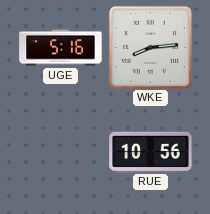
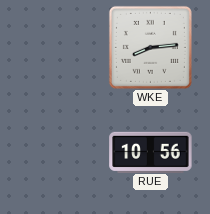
UGE: 5:16 -> none
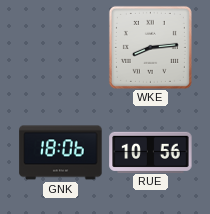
GNK: none -> 18:06
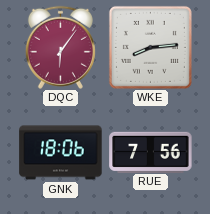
DQC: none -> 6:06
RUE: 10:56 -> 7:56
